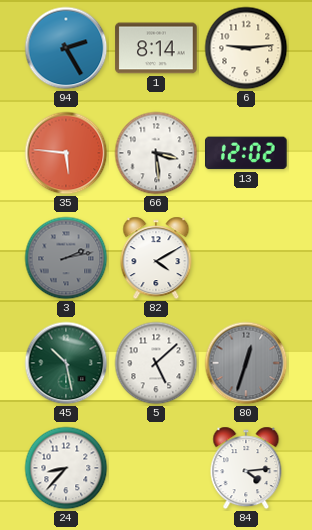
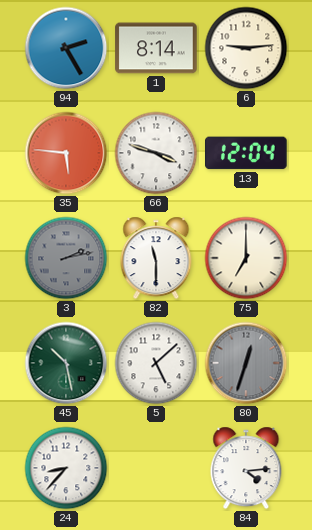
66: 3:29 -> 3:48
13: 12:02 -> 12:04
82: 4:10 -> 11:30
75: none -> 7:00
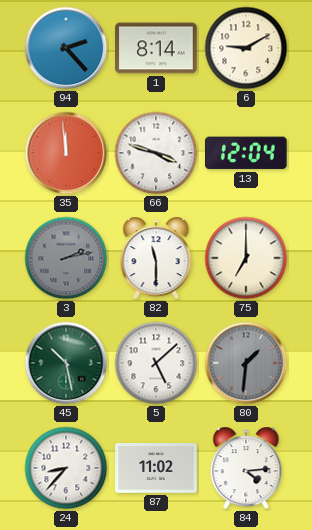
94: 2:25 -> 2:23
6: 9:14 -> 9:10
35: 5:46 -> 11:59
80: 12:33 -> 1:31
87: none -> 11:02
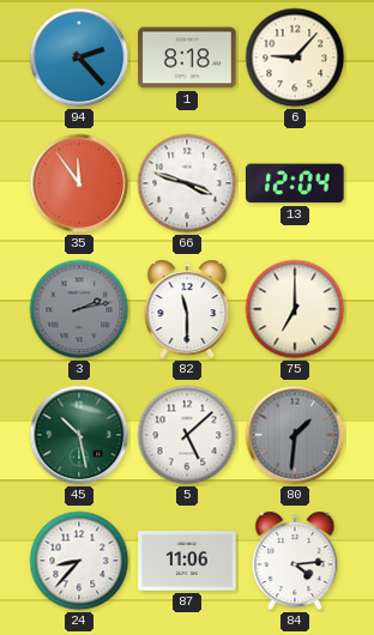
1: 8:14 -> 8:18
6: 9:10 -> 9:07
35: 11:59 -> 11:54
87: 11:02 -> 11:06
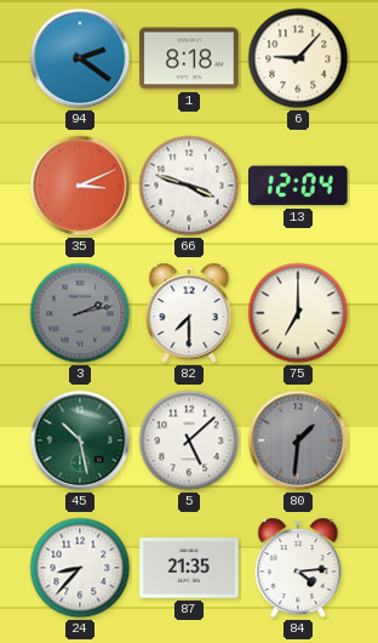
94: 2:23 -> 2:21
35: 11:54 -> 3:11
82: 11:30 -> 7:30
87: 11:06 -> 21:35
